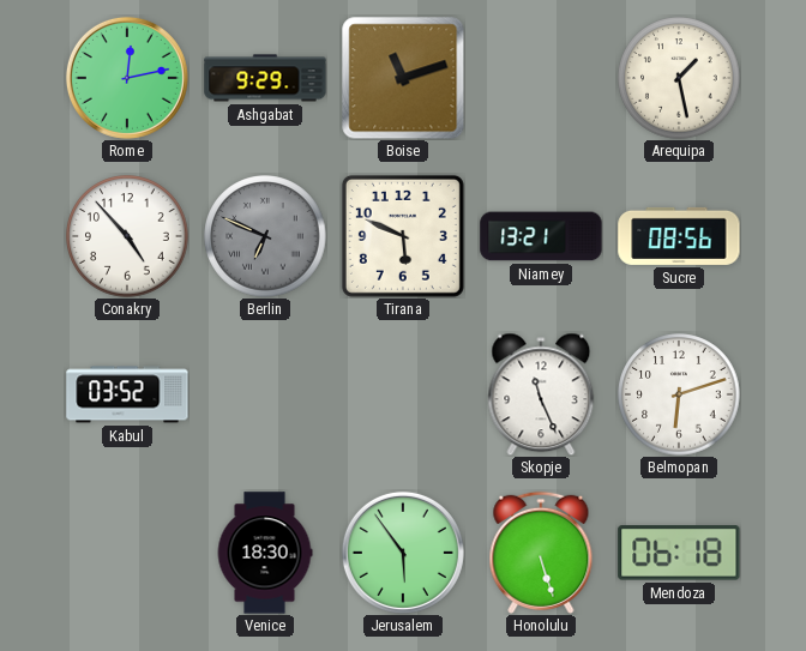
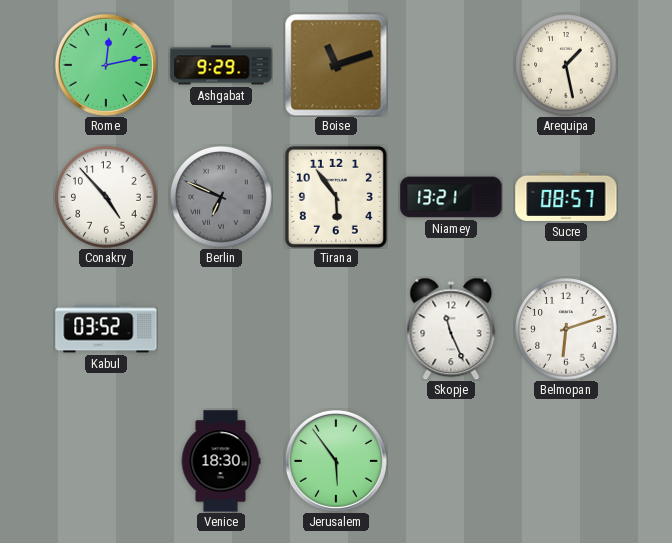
Tirana: 5:49 -> 5:54
Sucre: 08:56 -> 08:57
Honolulu: 5:27 -> none
Mendoza: 06:18 -> none
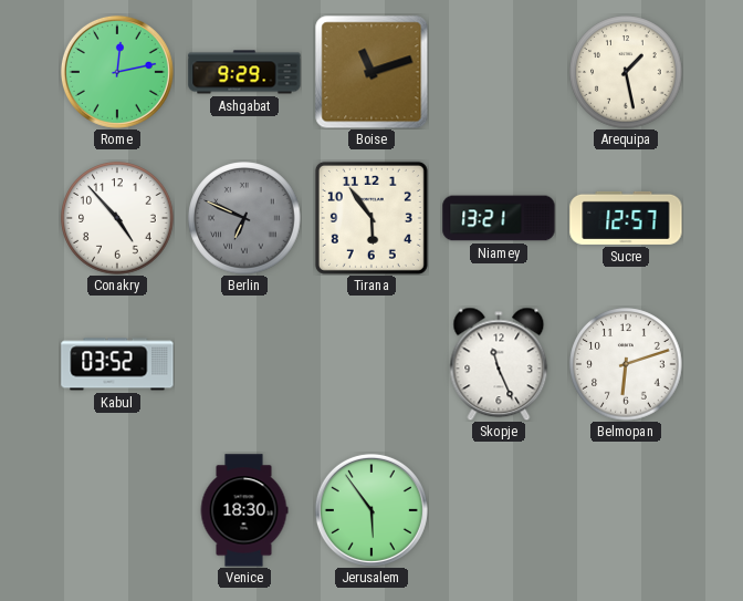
Sucre: 08:57 -> 12:57
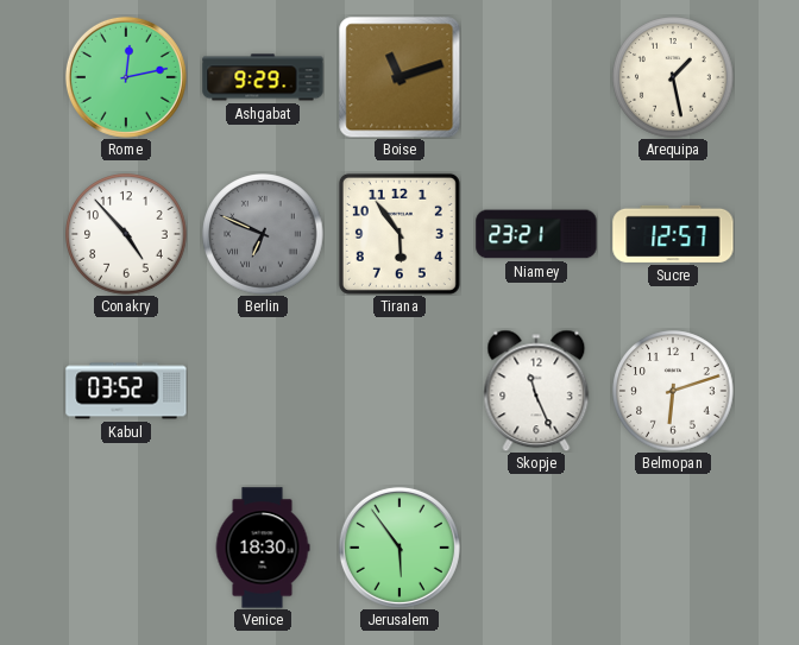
Niamey: 13:21 -> 23:21
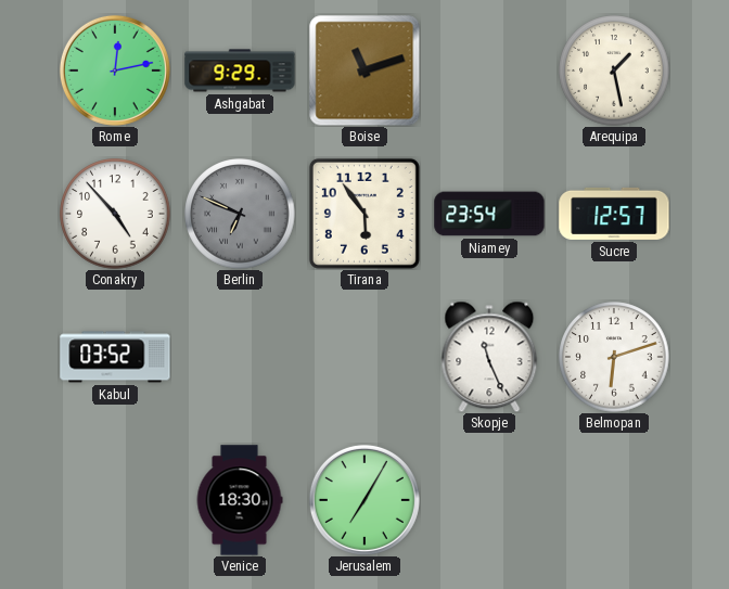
Niamey: 23:21 -> 23:54
Jerusalem: 5:54 -> 7:05
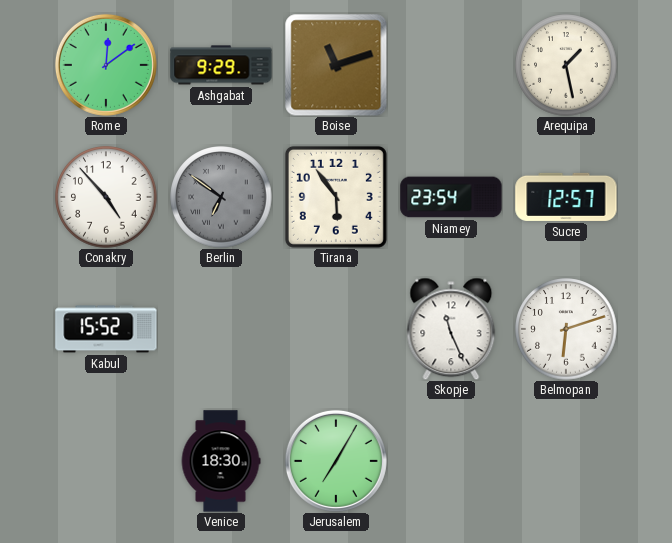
Rome: 12:13 -> 12:09
Berlin: 6:49 -> 6:51
Kabul: 03:52 -> 15:52
